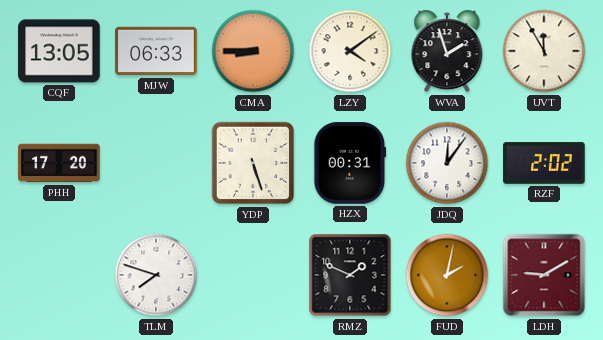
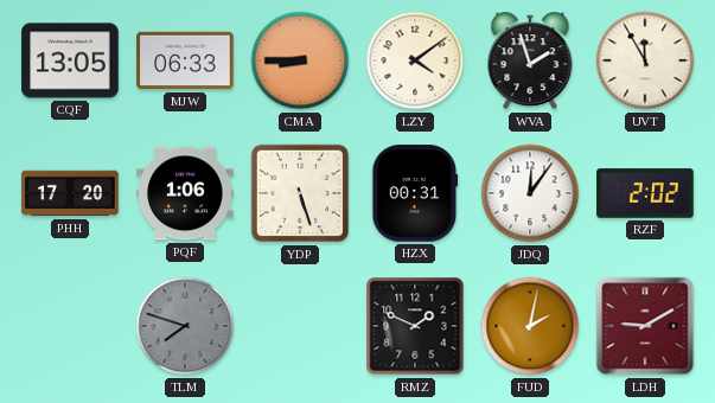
PQF: none -> 1:06
TLM dial: white -> grey
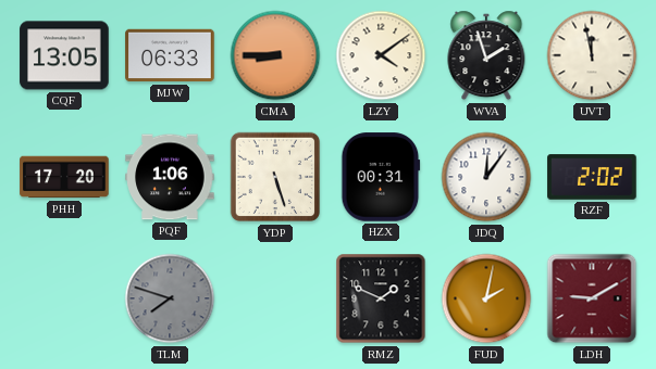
UVT: 11:55 -> 11:58
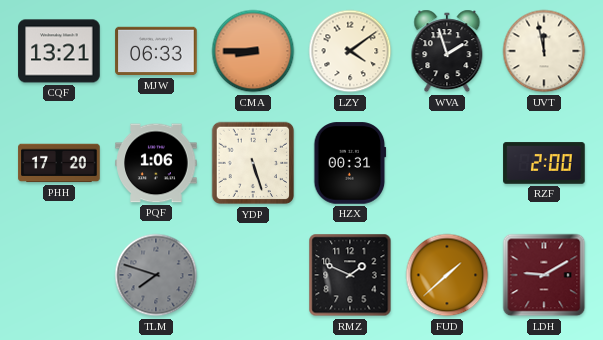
CQF: 13:05 -> 13:21
JDQ: 12:06 -> none
RZF: 2:02 -> 2:00
FUD: 2:02 -> 1:38
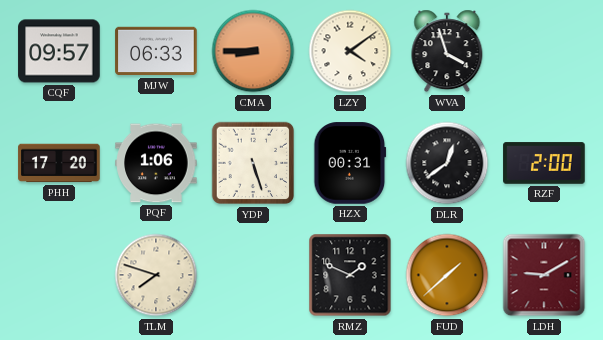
CQF: 13:21 -> 09:57
WVA: 1:57 -> 3:57
UVT: 11:58 -> none
DLR: none -> 12:39
TLM dial: grey -> cream
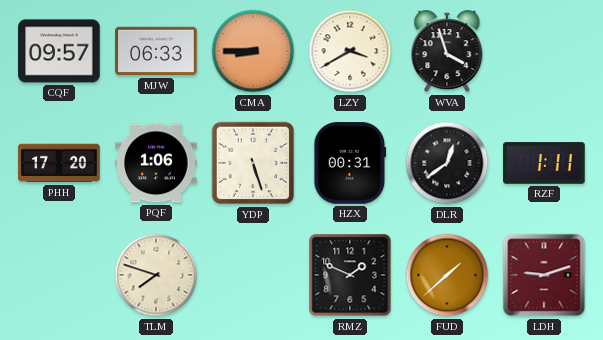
LZY: 4:09 -> 3:40
RZF: 2:00 -> 1:11
LDH: 9:10 -> 9:12
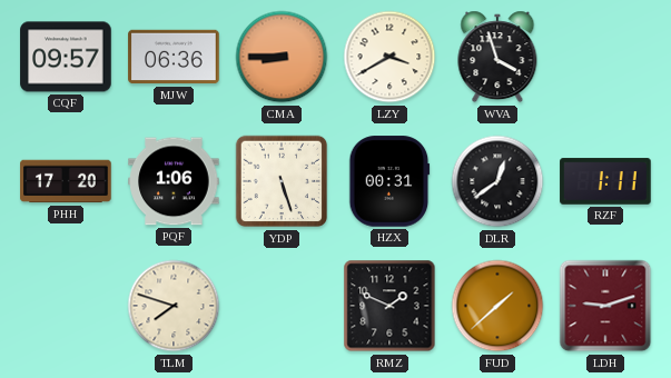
MJW: 06:33 -> 06:36
